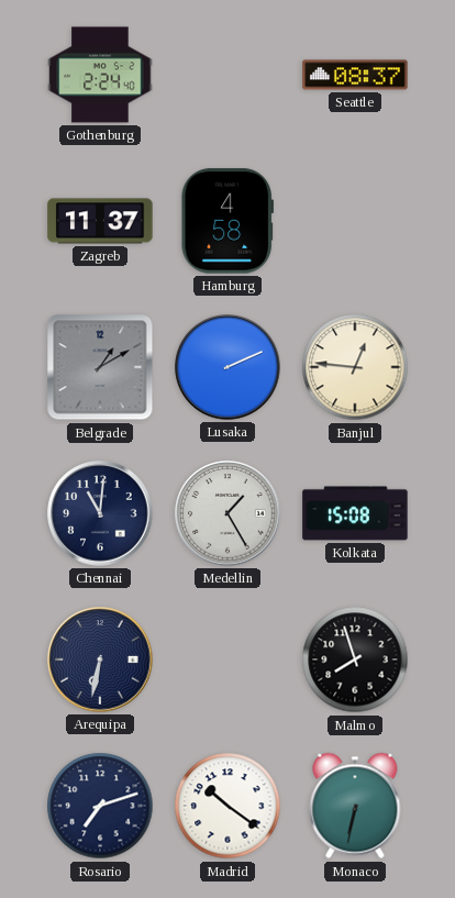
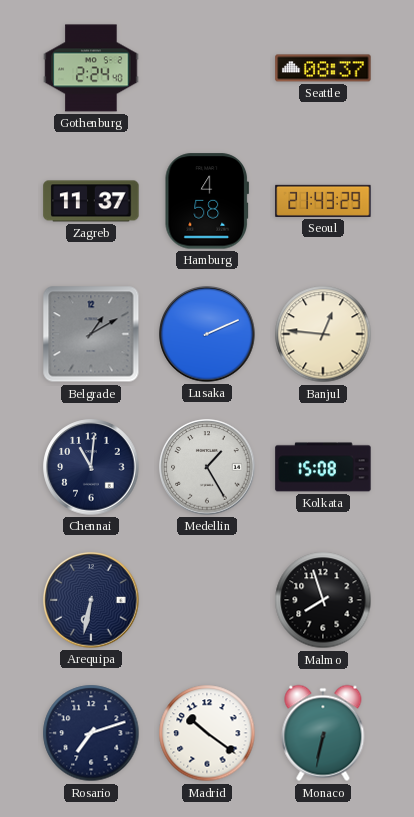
Seoul: none -> 21:43
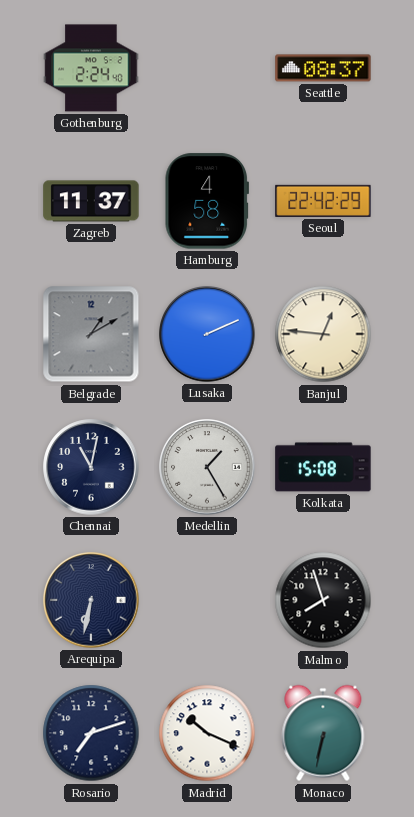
Seoul: 21:43 -> 22:42
Chennai: 11:01 -> 11:02
Madrid: 10:21 -> 10:19
